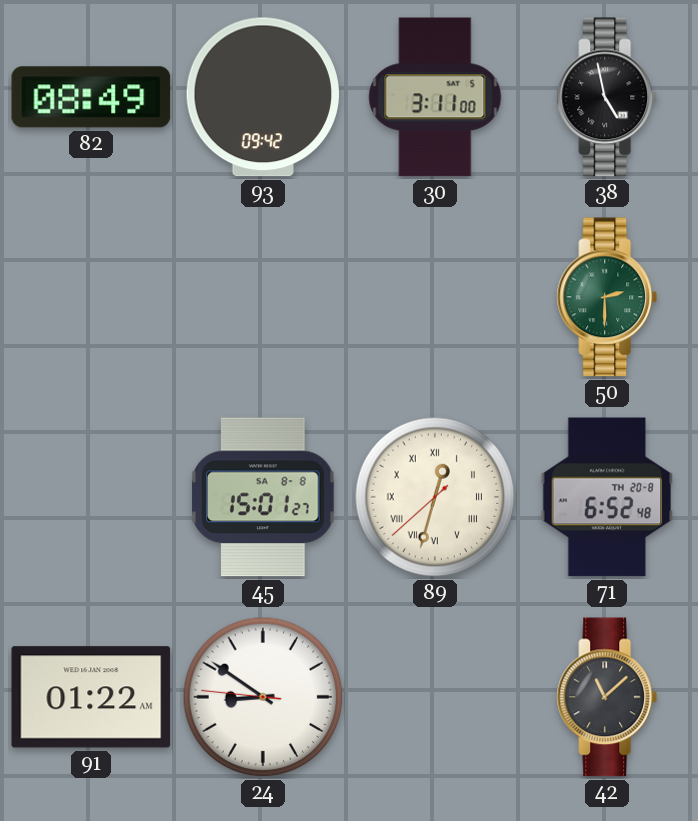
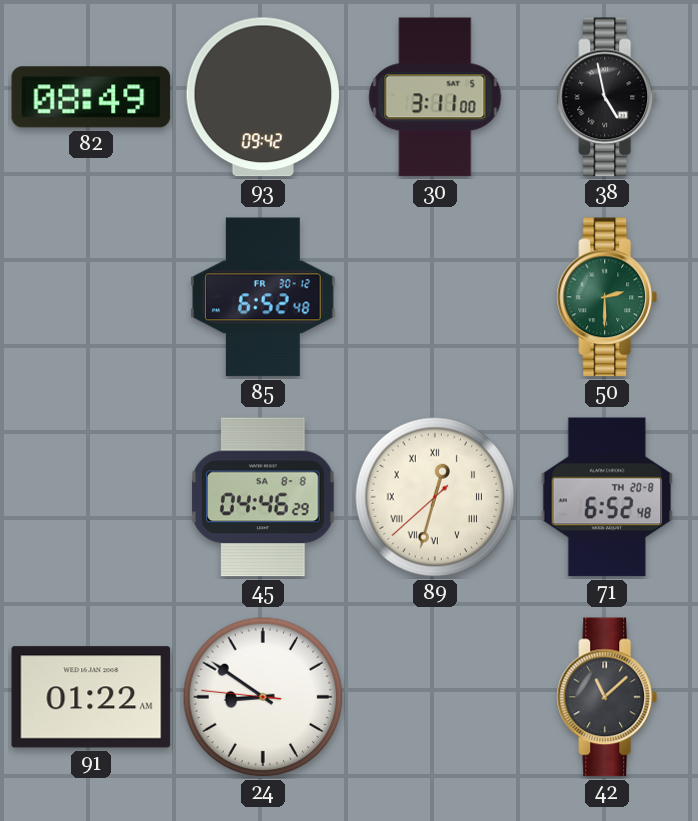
85: none -> 6:52
45: 15:01 -> 04:46
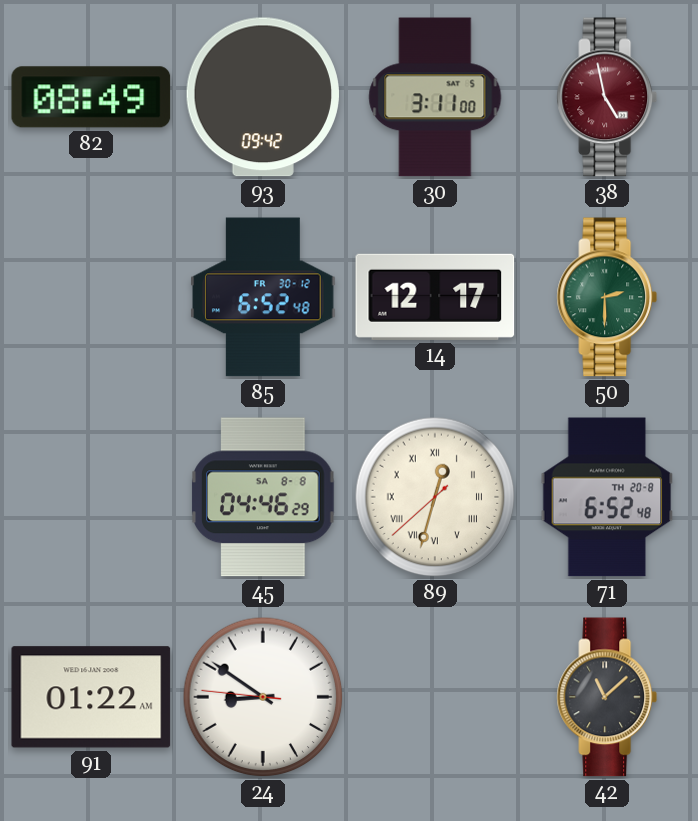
38 dial: black -> burgundy
14: none -> 12:17
